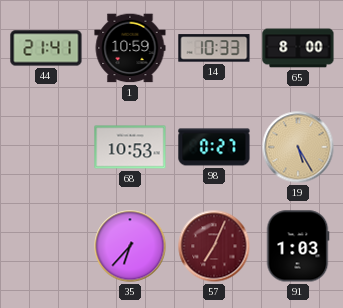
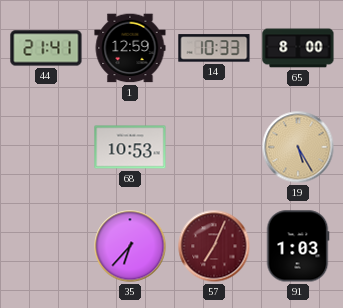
1: 10:59 -> 12:59
98: 0:27 -> none
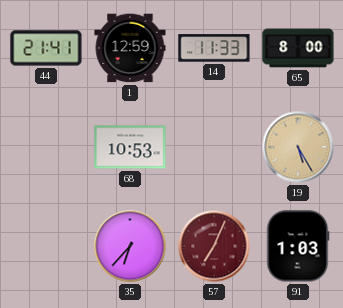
14: 10:33 -> 11:33
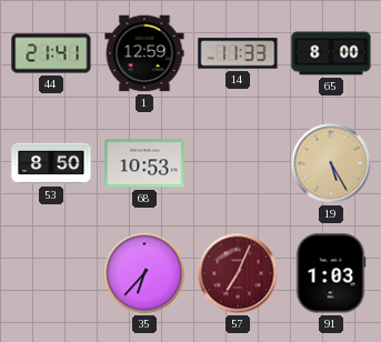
53: none -> 8:50
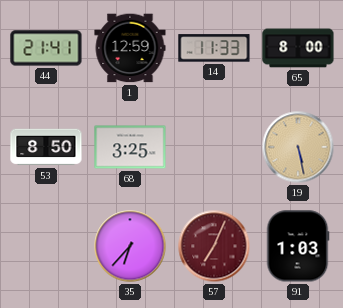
68: 10:53 -> 3:25
19: 5:25 -> 5:28
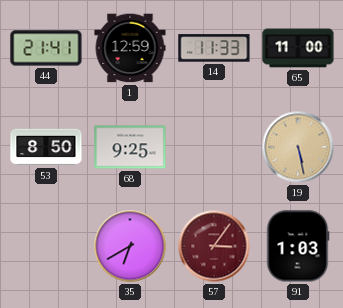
65: 8:00 -> 11:00
68: 3:25 -> 9:25
35: 6:37 -> 6:40
57: 7:04 -> 3:06
